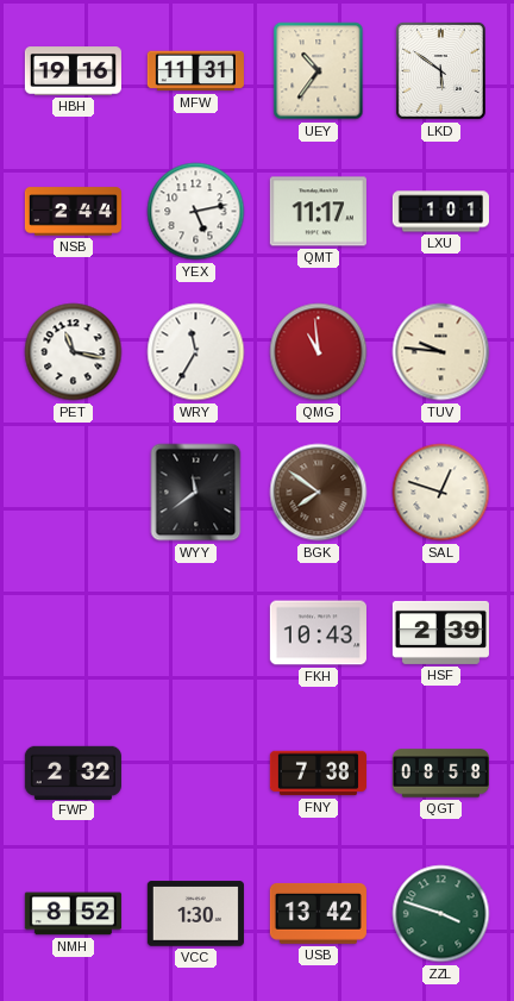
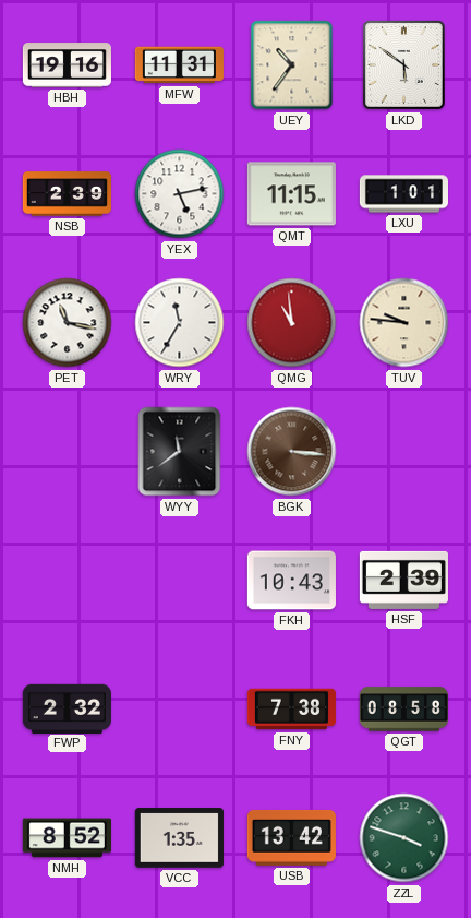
NSB: 2:44 -> 2:39
QMT: 11:17 -> 11:15
BGK: 7:51 -> 3:16
SAL: 12:48 -> none
VCC: 1:30 -> 1:35
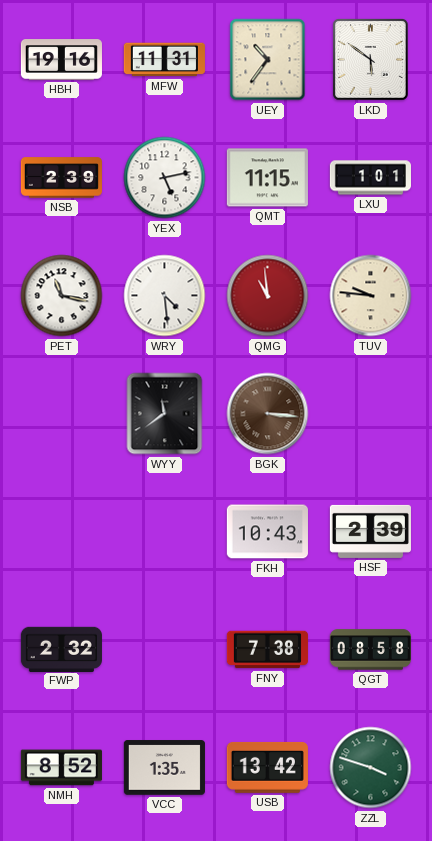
WRY: 11:35 -> 4:29
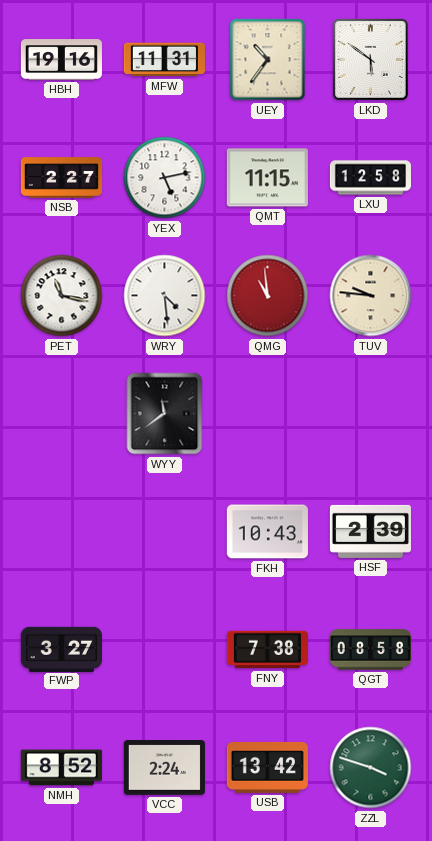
NSB: 2:39 -> 2:27
LXU: 1:01 -> 12:58
BGK: 3:16 -> none
FWP: 2:32 -> 3:27
VCC: 1:35 -> 2:24
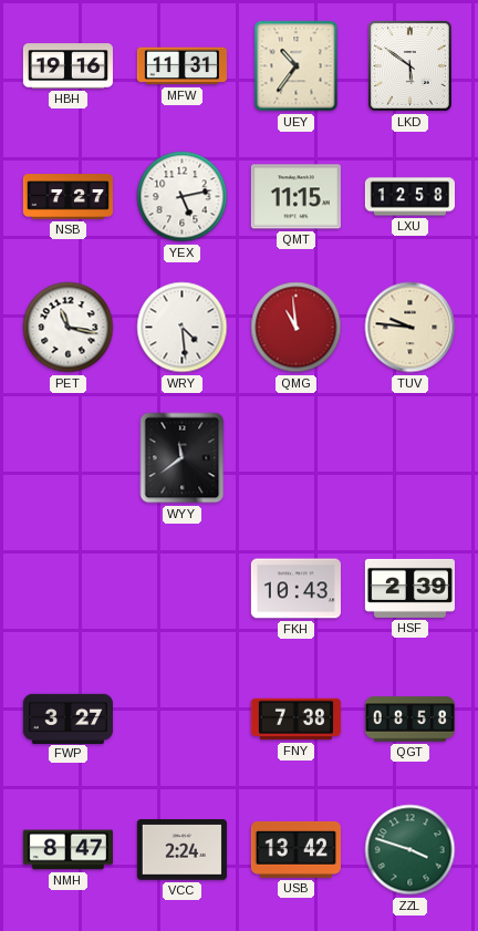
NSB: 2:27 -> 7:27
NMH: 8:52 -> 8:47
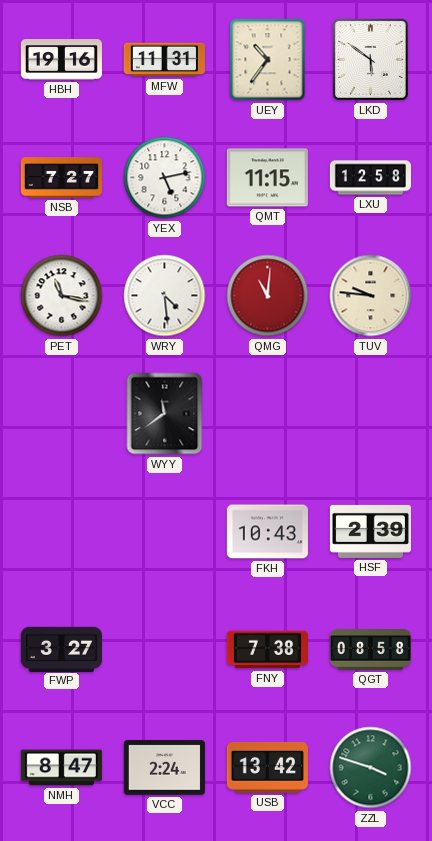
QMG: 10:59 -> 11:01
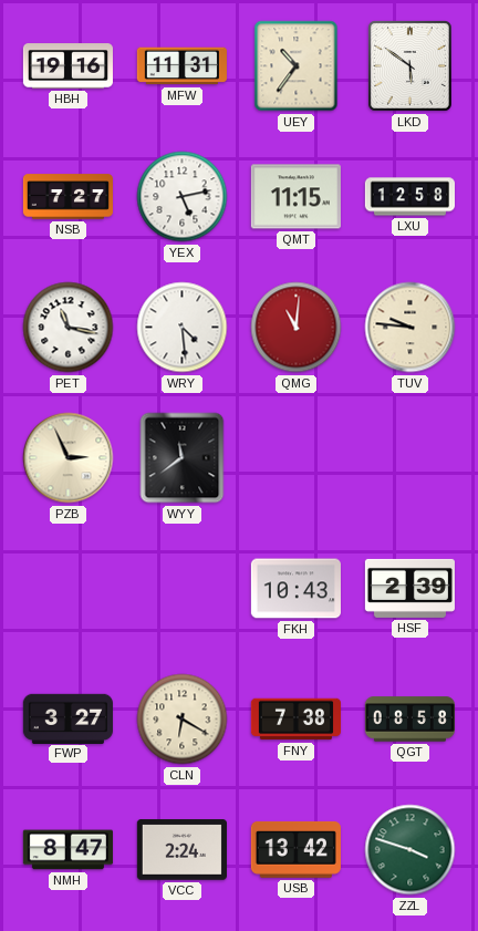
PZB: none -> 2:56
CLN: none -> 6:20
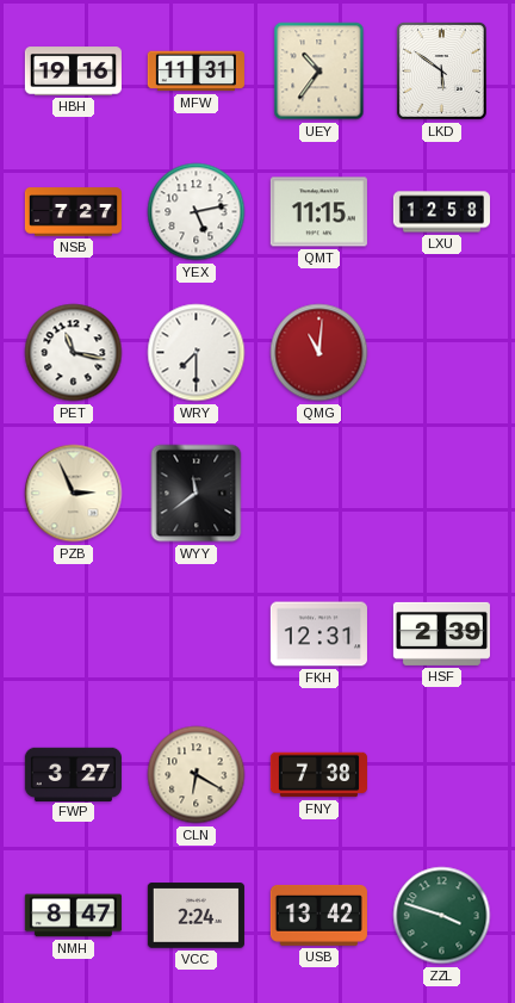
WRY: 4:29 -> 7:30
TUV: 9:46 -> none
FKH: 10:43 -> 12:31
QGT: 08:58 -> none
